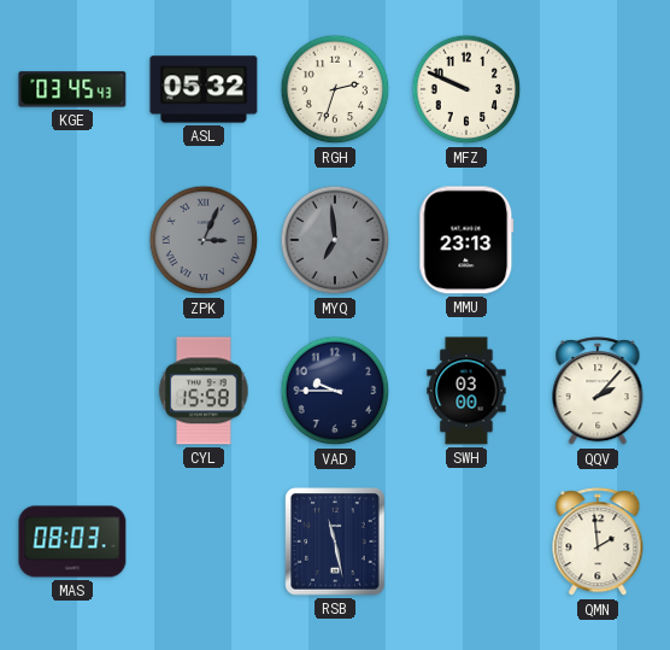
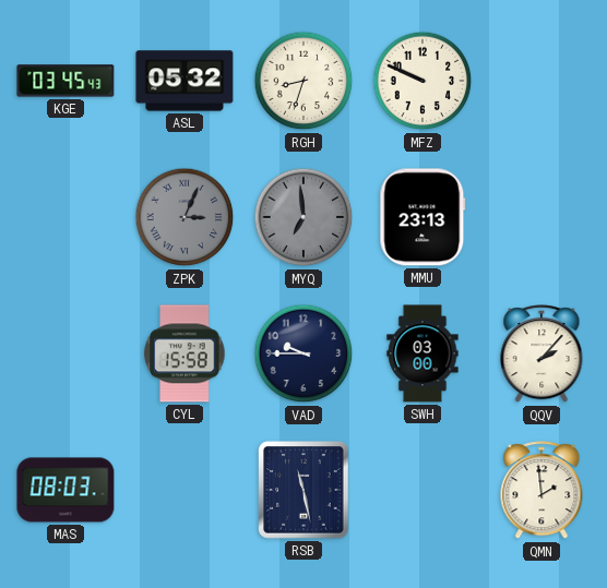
RGH: 2:33 -> 8:33
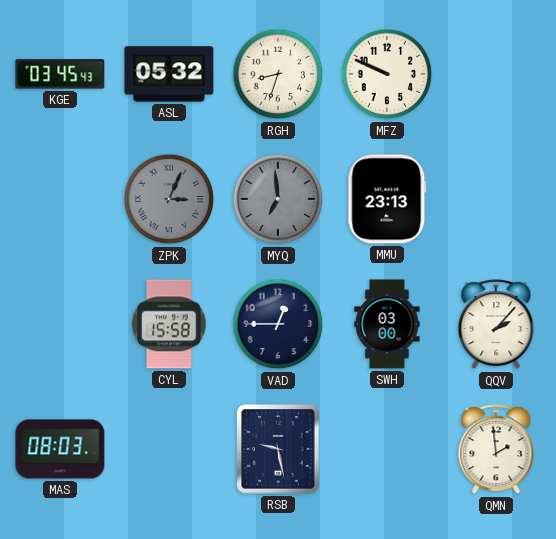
VAD: 9:45 -> 12:45
RSB: 11:28 -> 9:28
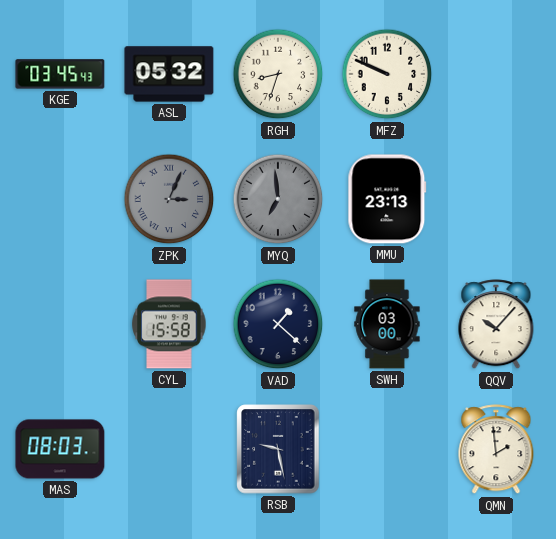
VAD: 12:45 -> 1:22
QQV: 2:07 -> 10:07
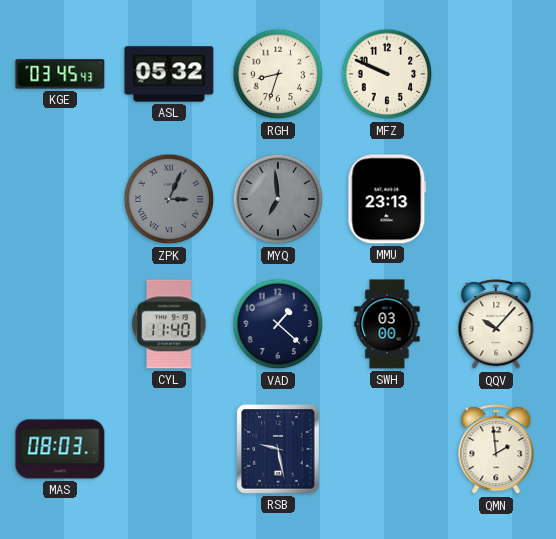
CYL: 15:58 -> 11:40
